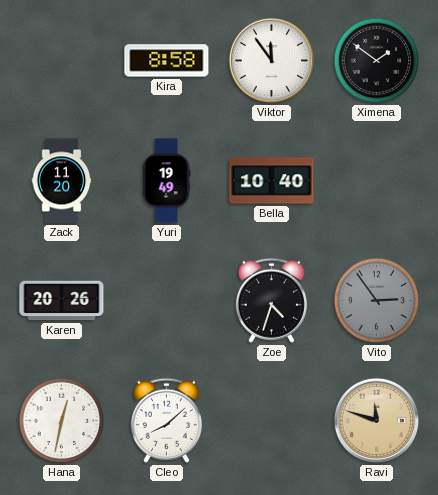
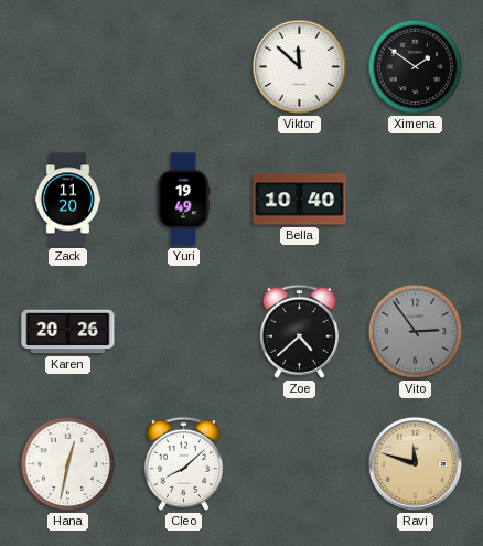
Kira: 8:58 -> none
Viktor: 11:54 -> 11:52
Zoe: 4:33 -> 4:38
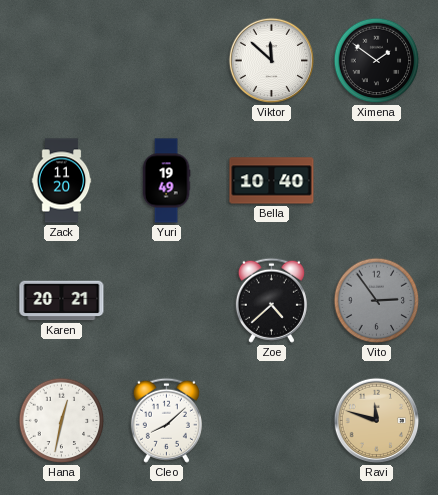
Karen: 20:26 -> 20:21
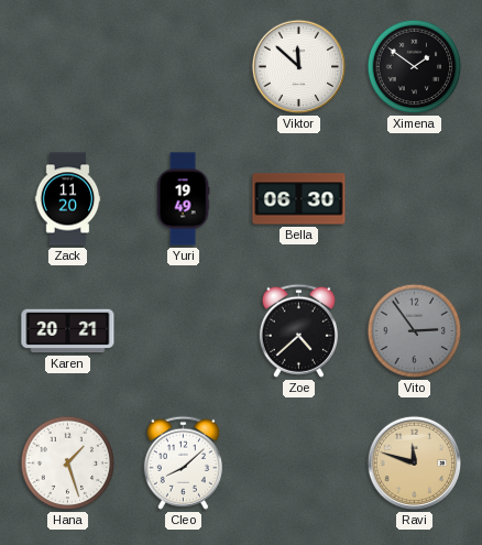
Bella: 10:40 -> 06:30
Hana: 12:32 -> 1:27
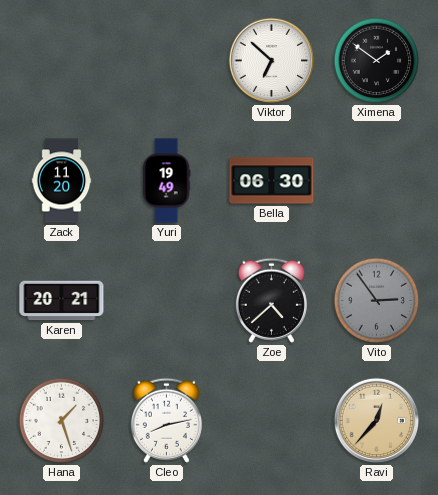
Viktor: 11:52 -> 6:52
Cleo: 8:08 -> 8:13
Ravi: 11:48 -> 12:37
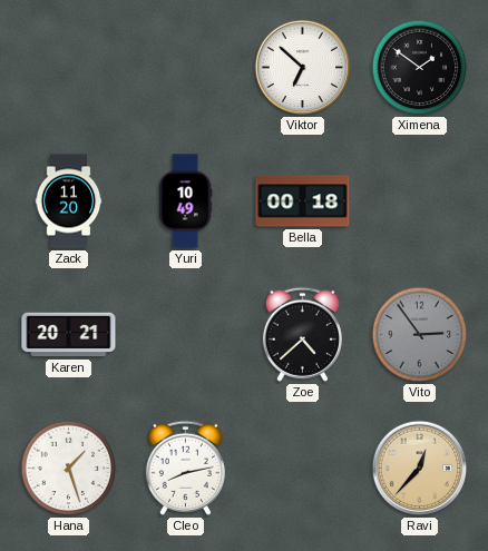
Yuri: 19:49 -> 10:49
Bella: 06:30 -> 00:18
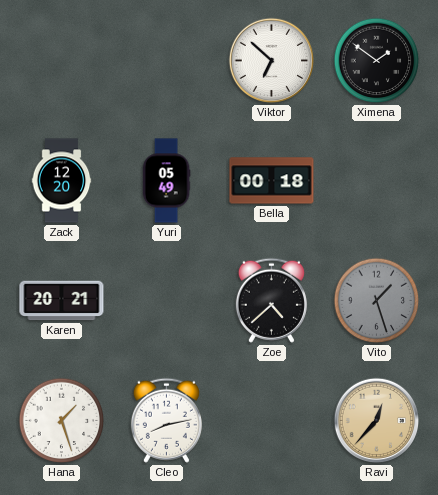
Zack: 11:20 -> 12:20
Yuri: 10:49 -> 05:49
Vito: 2:54 -> 1:27
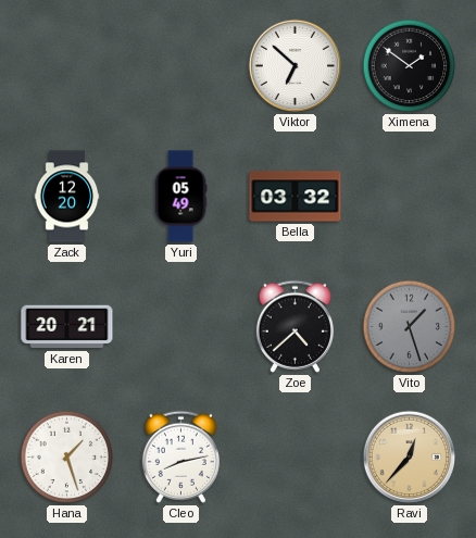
Bella: 00:18 -> 03:32
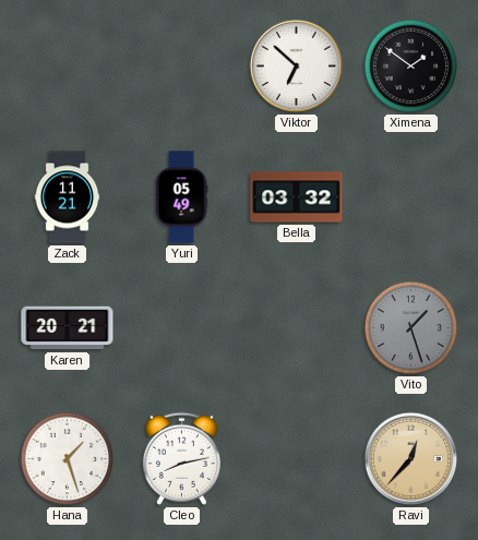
Zack: 12:20 -> 11:21
Zoe: 4:38 -> none
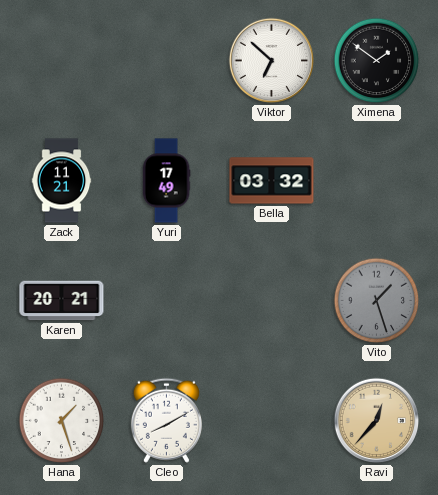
Yuri: 05:49 -> 17:49
Cleo: 8:13 -> 8:10
